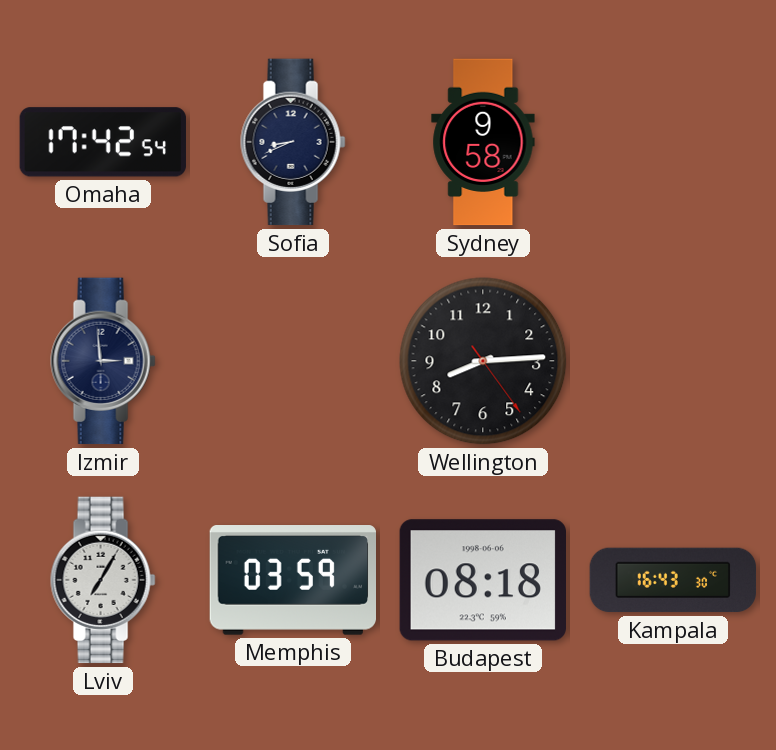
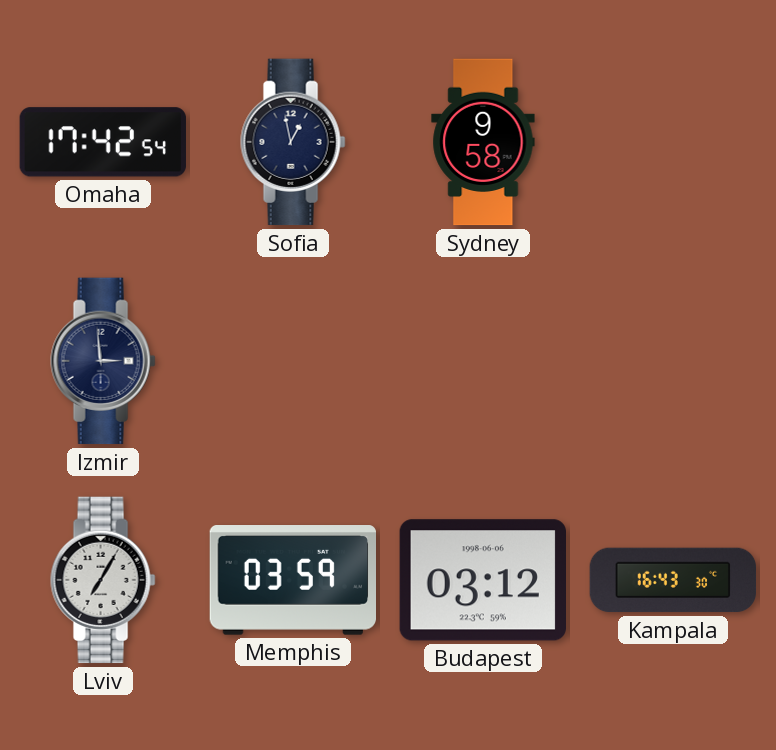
Sofia: 8:41 -> 12:58
Wellington: 8:14 -> none
Budapest: 08:18 -> 03:12
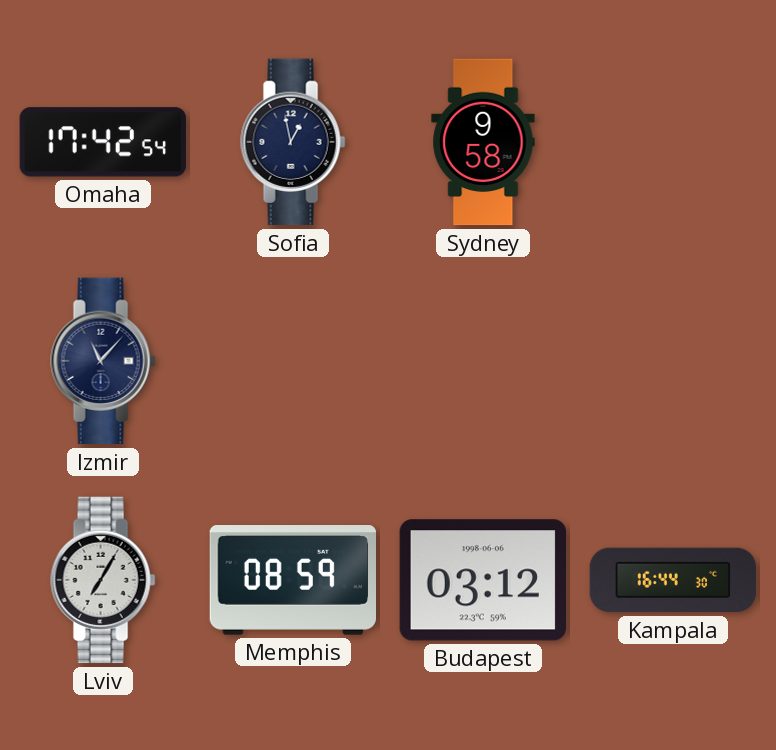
Izmir: 2:59 -> 11:07
Memphis: 03:59 -> 08:59
Kampala: 16:43 -> 16:44
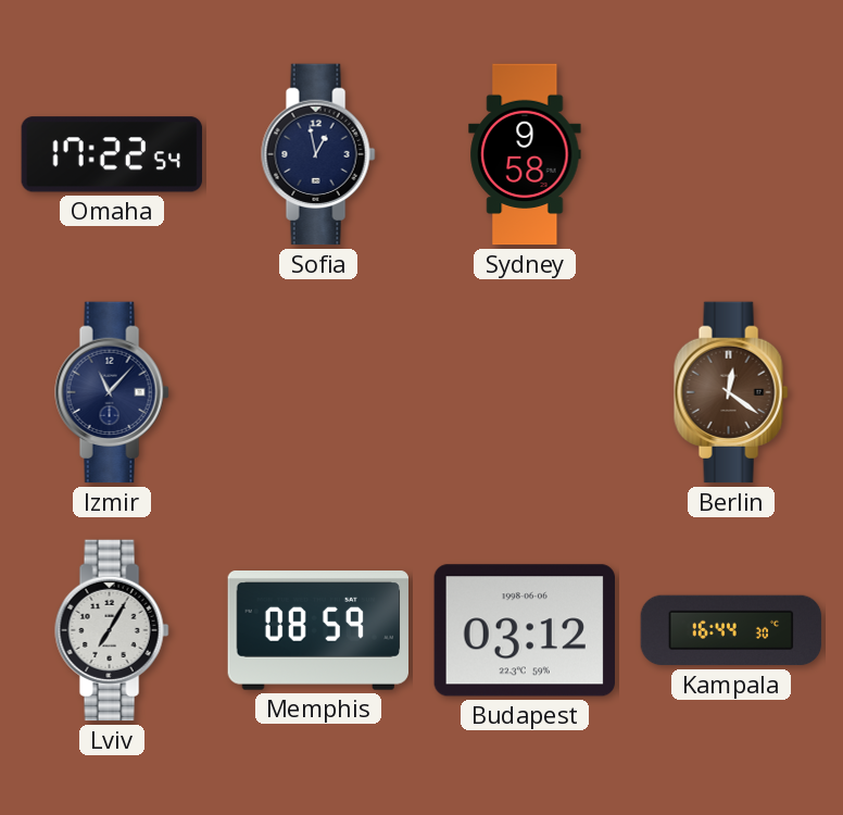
Omaha: 17:42 -> 17:22
Berlin: none -> 12:21
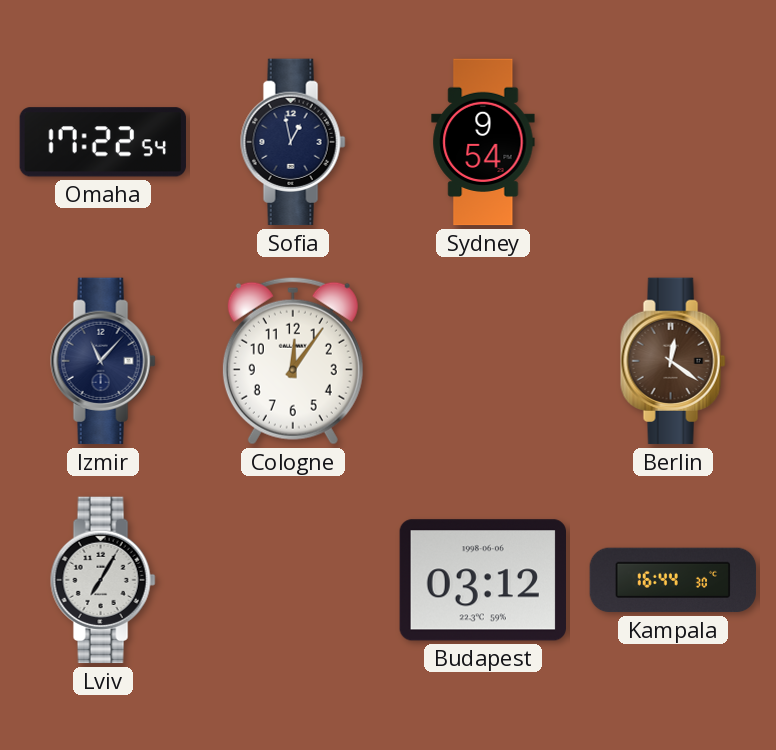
Sydney: 9:58 -> 9:54
Cologne: none -> 12:06
Memphis: 08:59 -> none
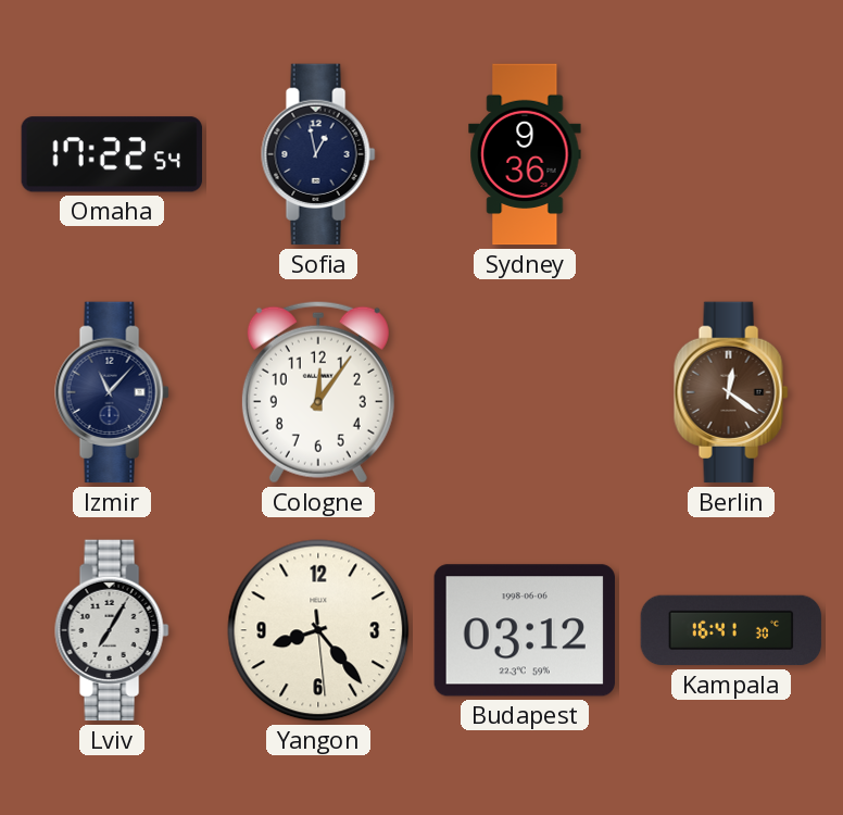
Sydney: 9:54 -> 9:36
Yangon: none -> 8:23
Kampala: 16:44 -> 16:41
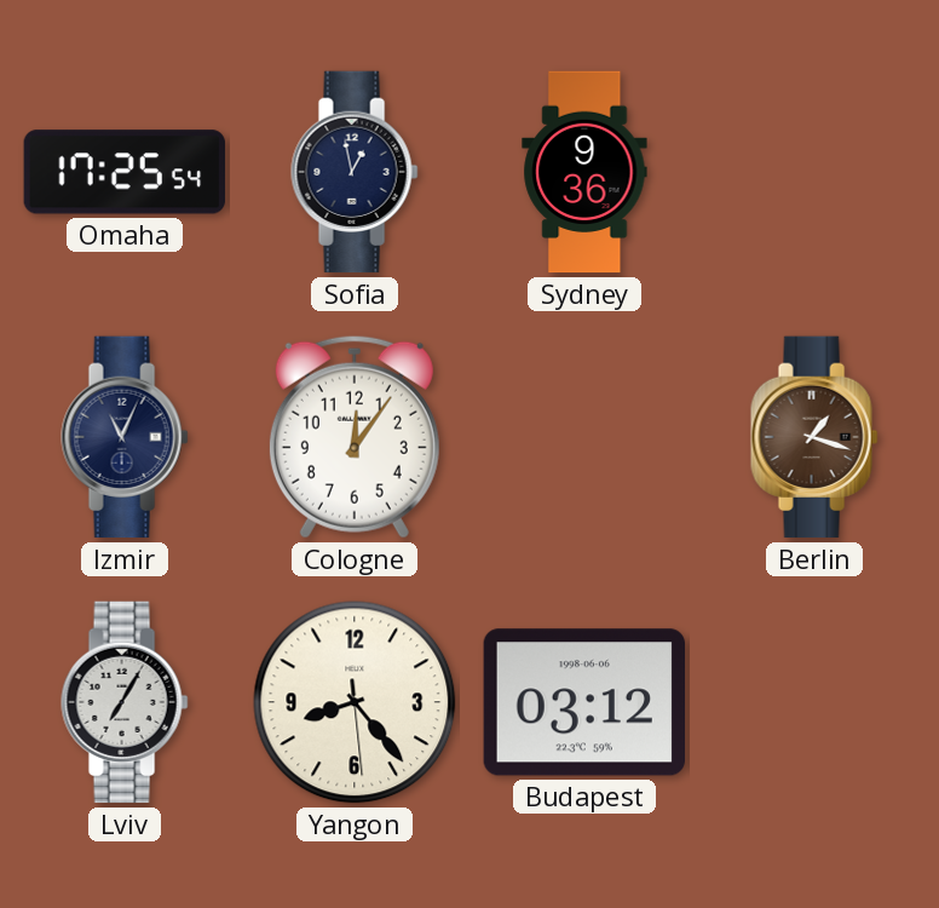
Omaha: 17:22 -> 17:25
Izmir: 11:07 -> 11:04
Berlin: 12:21 -> 1:18
Kampala: 16:41 -> none
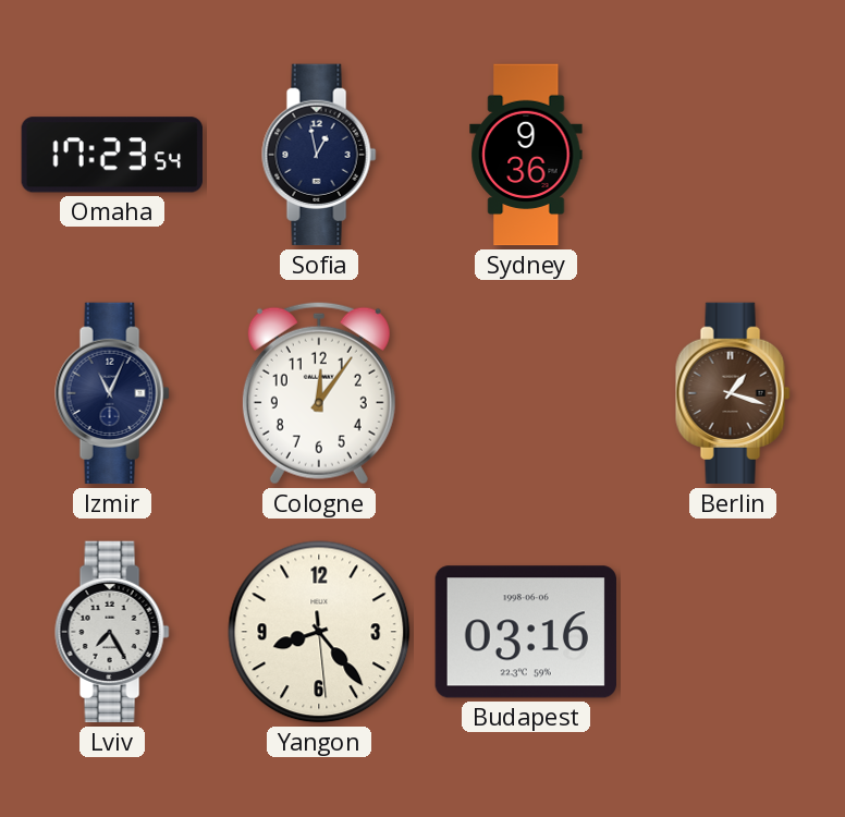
Omaha: 17:25 -> 17:23
Lviv: 7:05 -> 7:25
Budapest: 03:12 -> 03:16
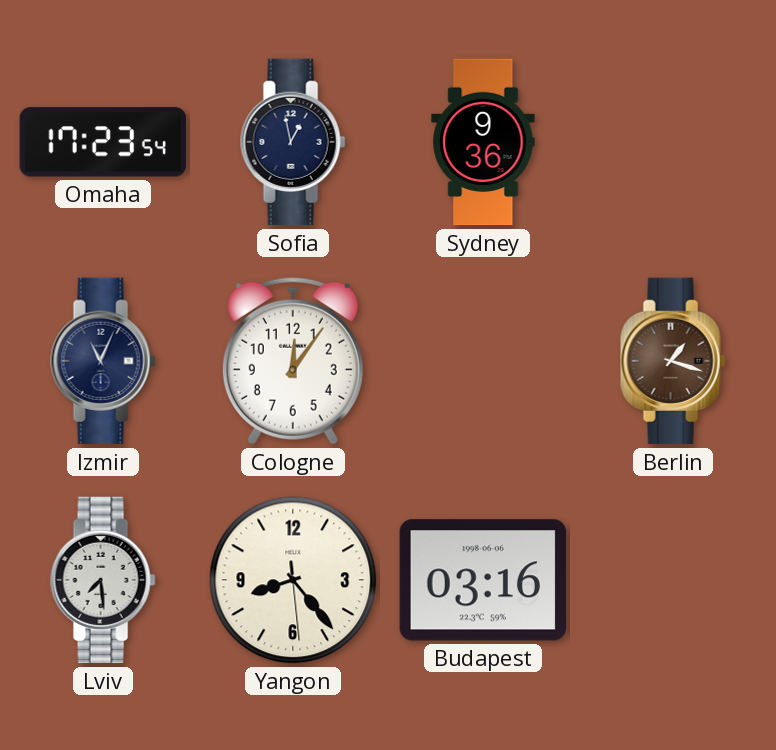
Lviv: 7:25 -> 7:29
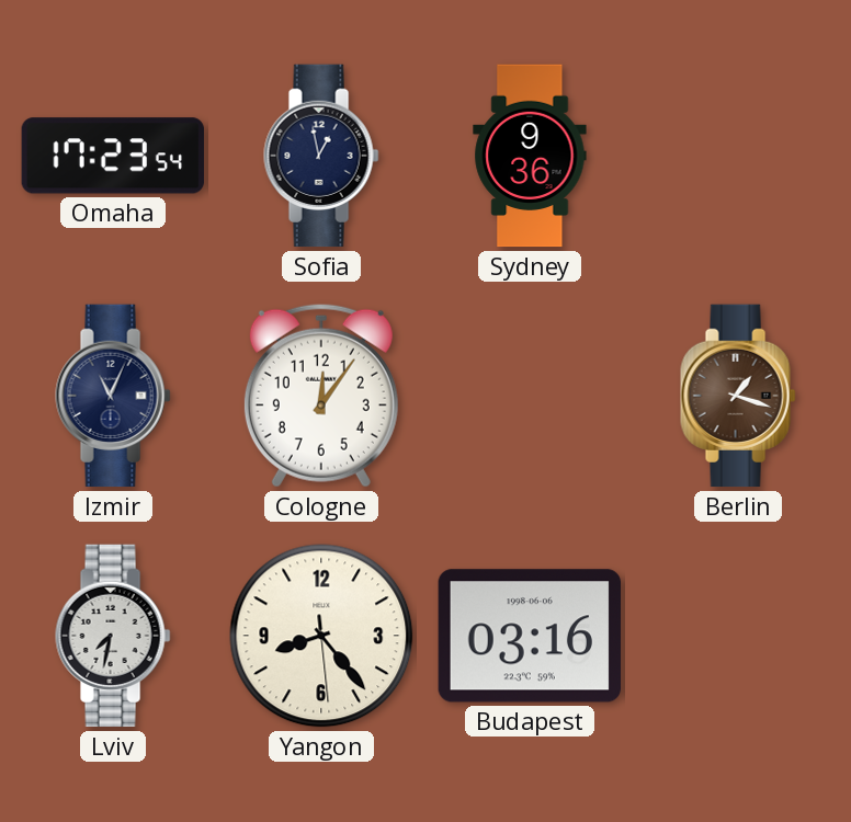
Lviv: 7:29 -> 7:32
